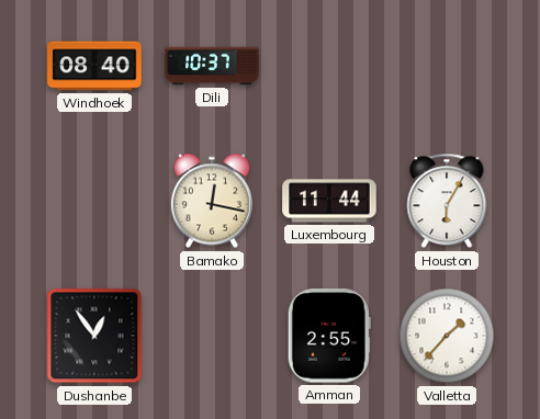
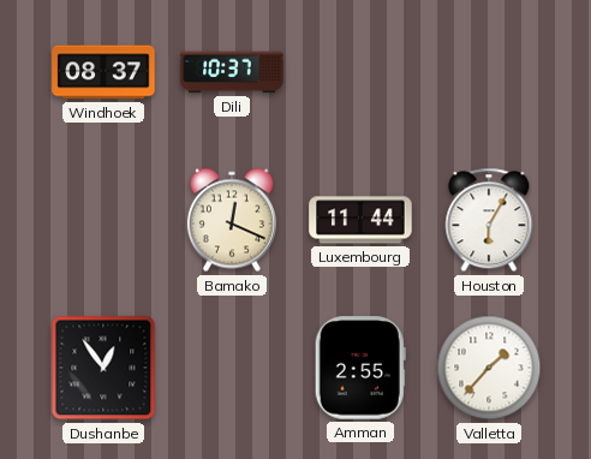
Windhoek: 08:40 -> 08:37
Bamako: 12:17 -> 12:19
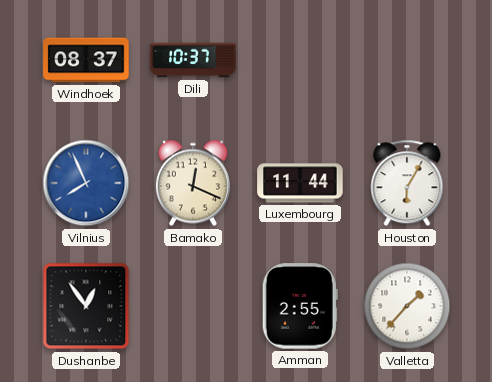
Vilnius: none -> 7:56
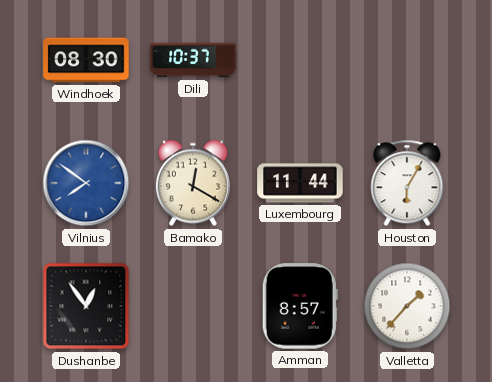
Windhoek: 08:37 -> 08:30
Vilnius: 7:56 -> 7:51
Bamako: 12:19 -> 12:20
Amman: 2:55 -> 8:57
